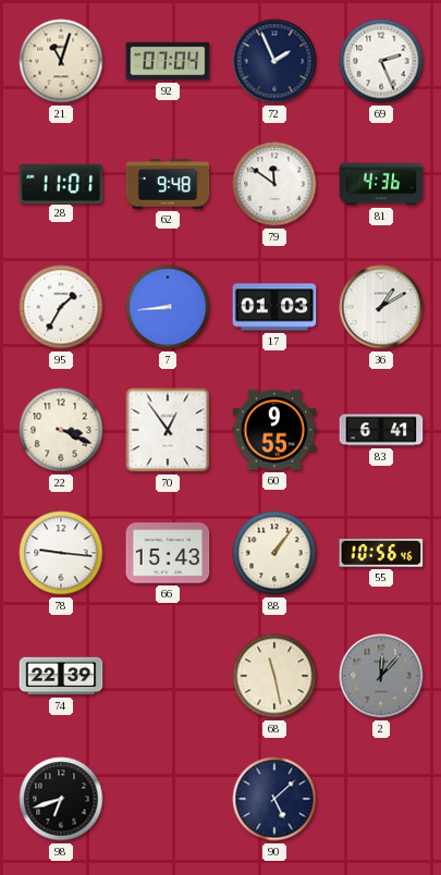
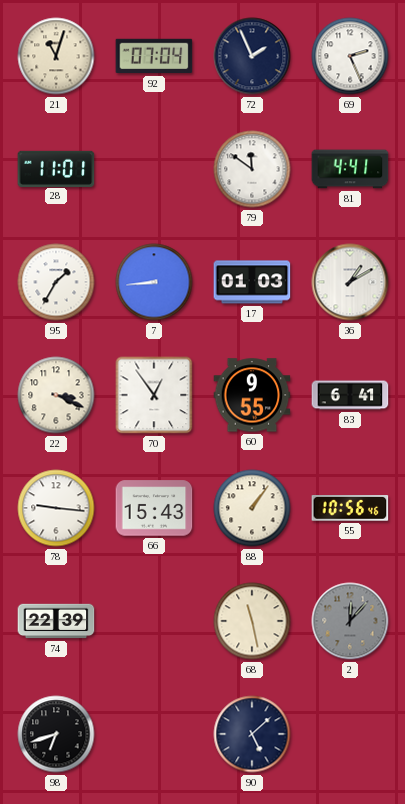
62: 9:48 -> none
81: 4:36 -> 4:41
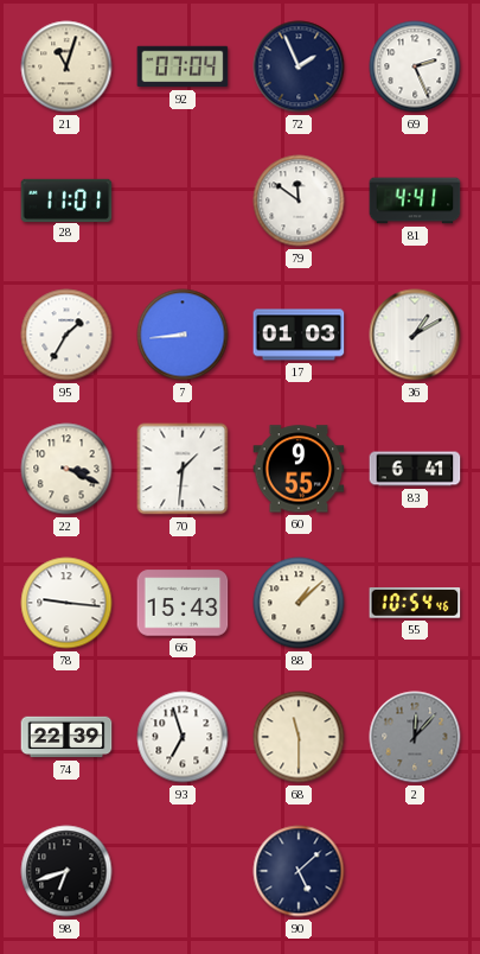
70: 12:54 -> 1:31
88: 1:06 -> 1:08
55: 10:56 -> 10:54
93: none -> 6:57
68: 11:28 -> 11:30
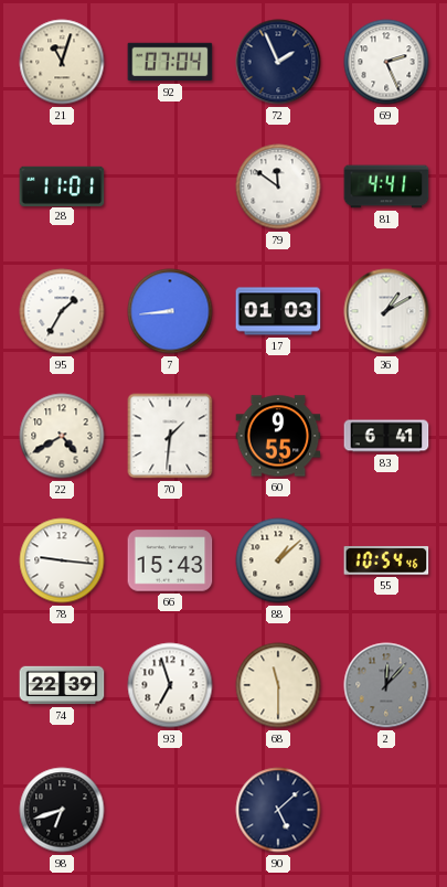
22: 3:19 -> 4:40
